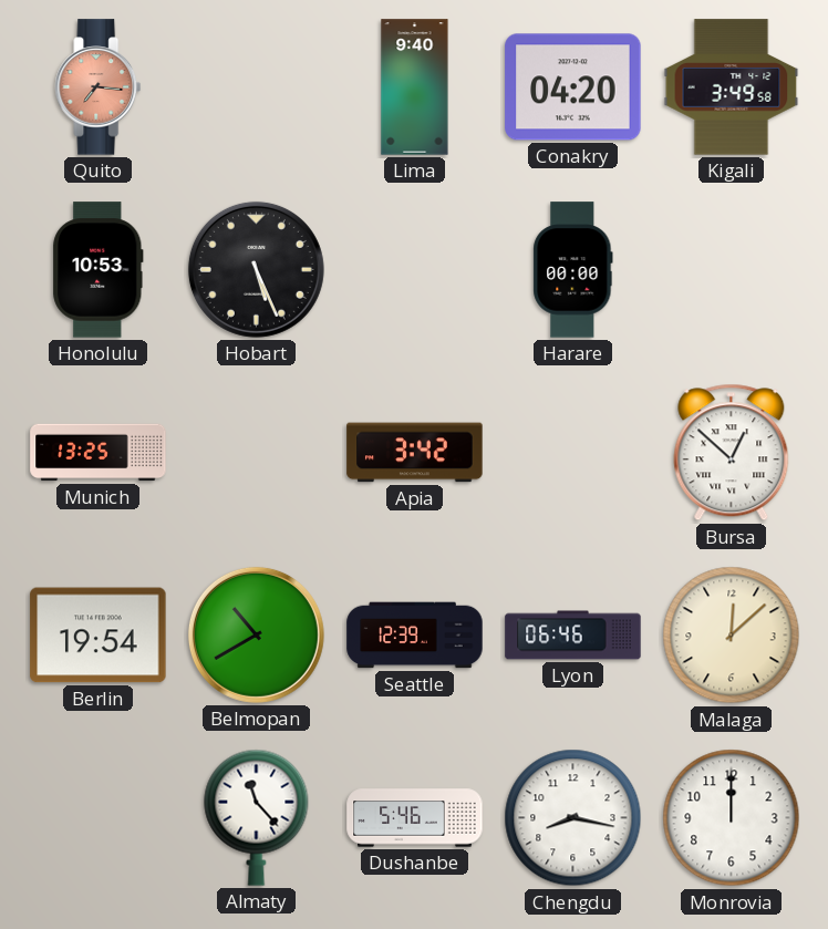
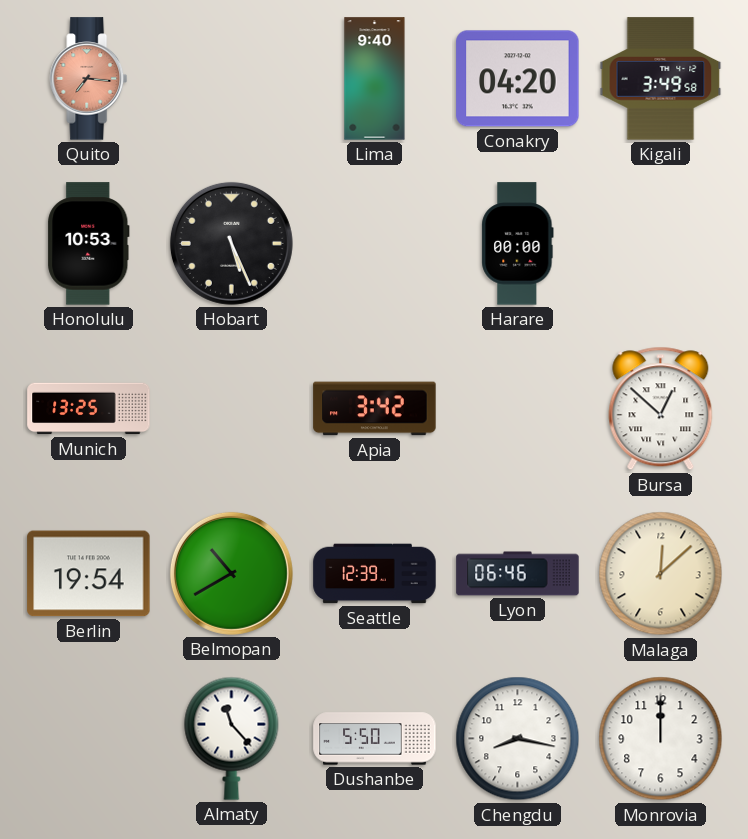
Dushanbe: 5:46 -> 5:50
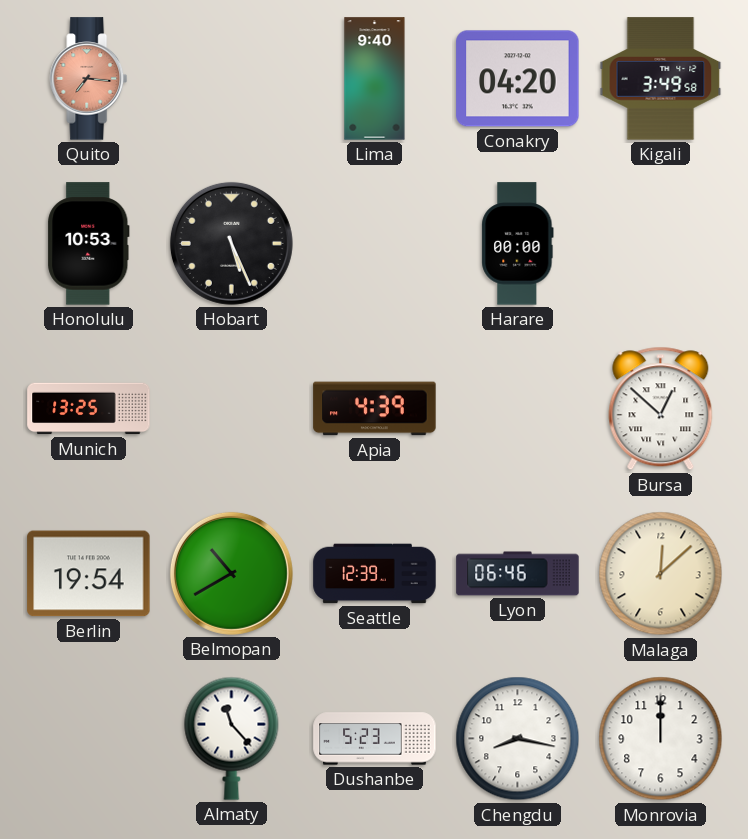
Apia: 3:42 -> 4:39
Dushanbe: 5:50 -> 5:23
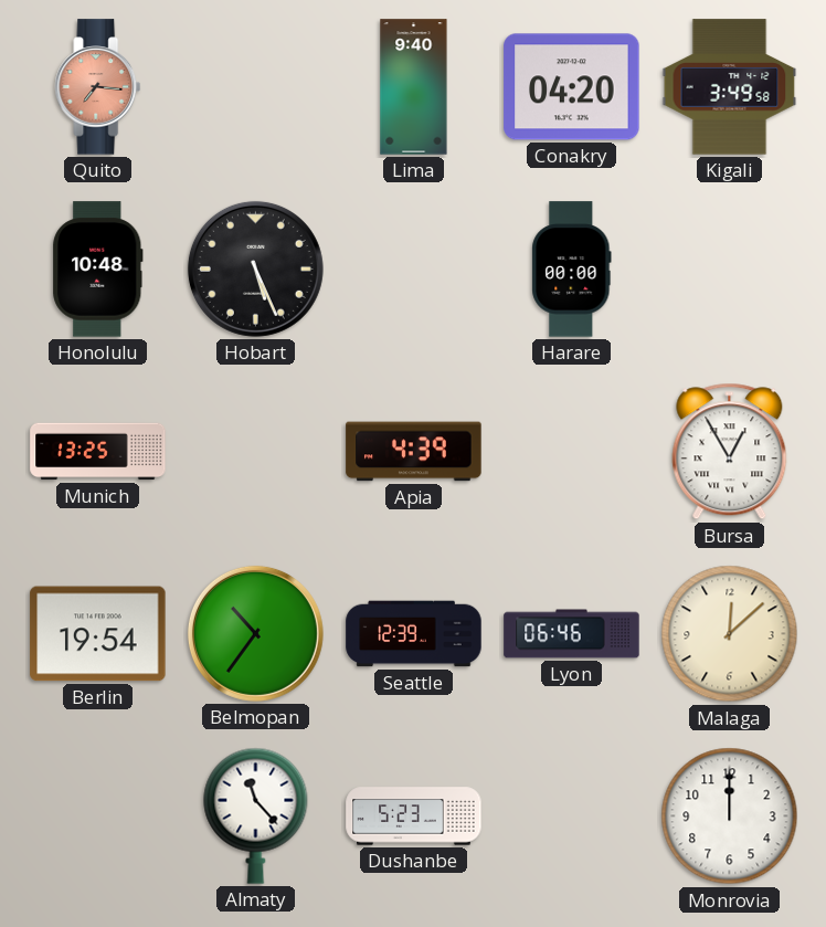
Honolulu: 10:53 -> 10:48
Bursa: 12:52 -> 12:55
Belmopan: 10:40 -> 10:36
Chengdu: 8:17 -> none
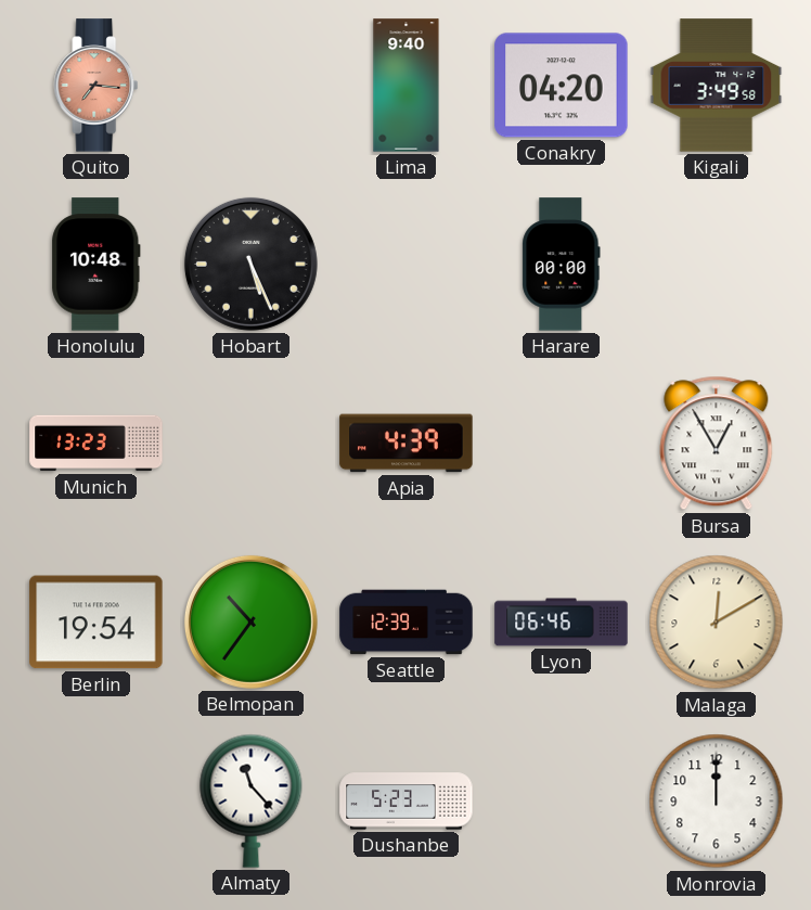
Munich: 13:25 -> 13:23
Malaga: 12:08 -> 12:10
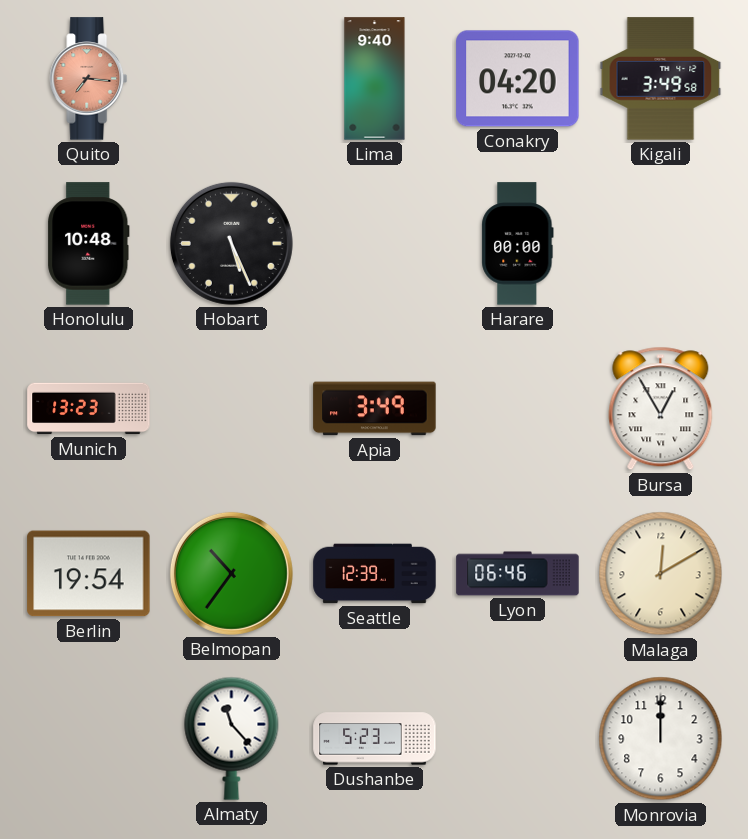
Apia: 4:39 -> 3:49
